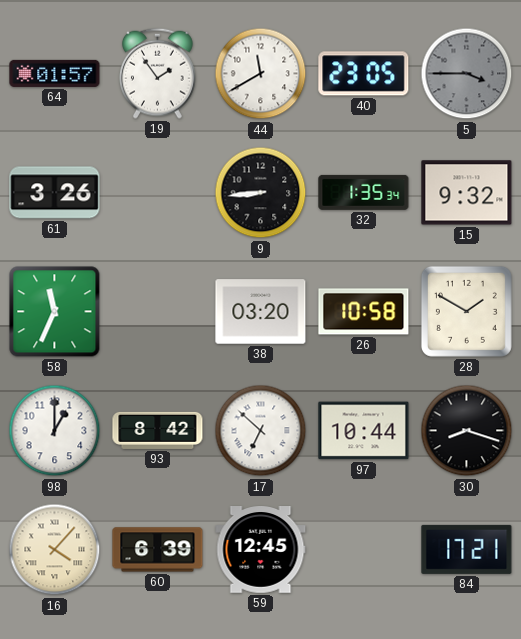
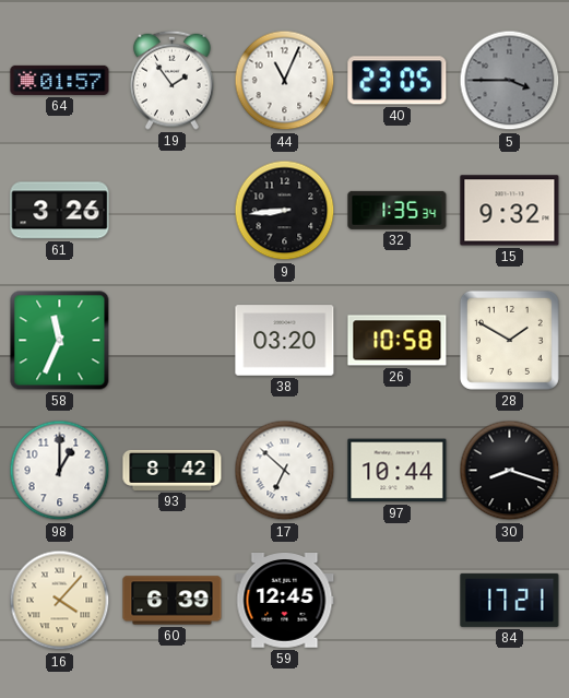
44: 11:40 -> 11:04
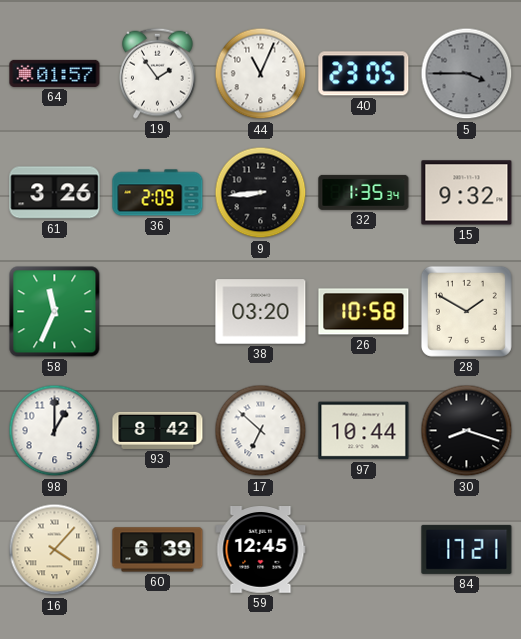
36: none -> 2:09
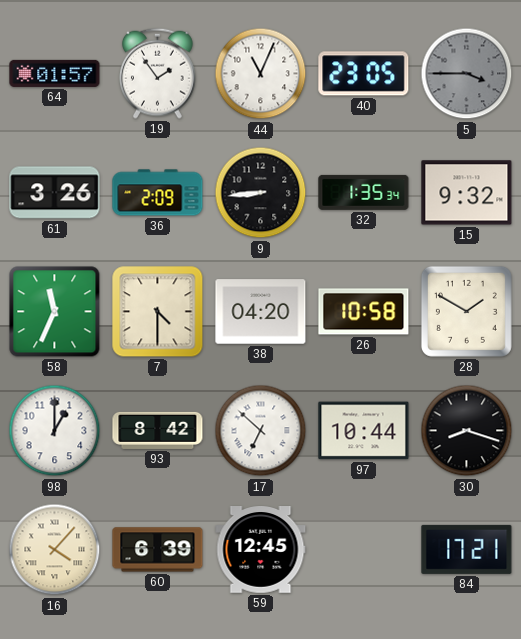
7: none -> 4:30
38: 03:20 -> 04:20
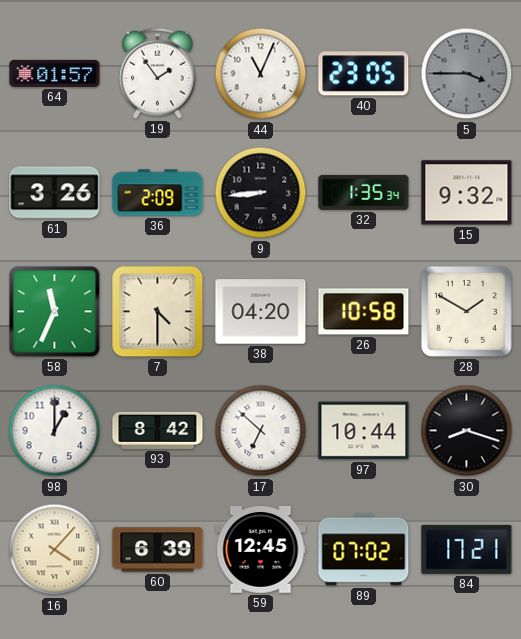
89: none -> 07:02
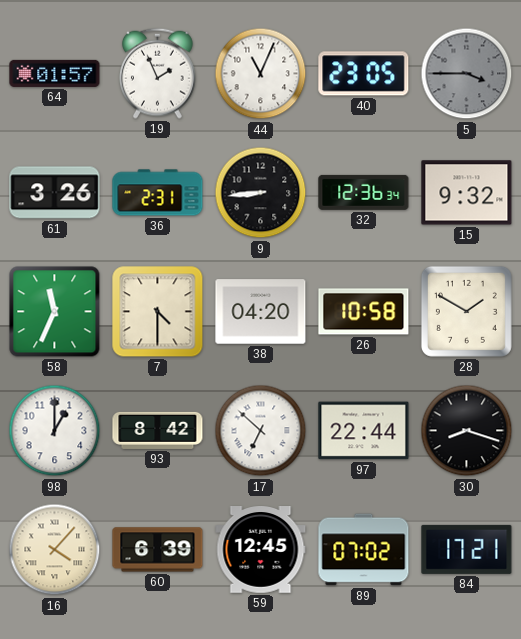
19: 1:54 -> 1:56
36: 2:09 -> 2:31
32: 1:35 -> 12:36
97: 10:44 -> 22:44
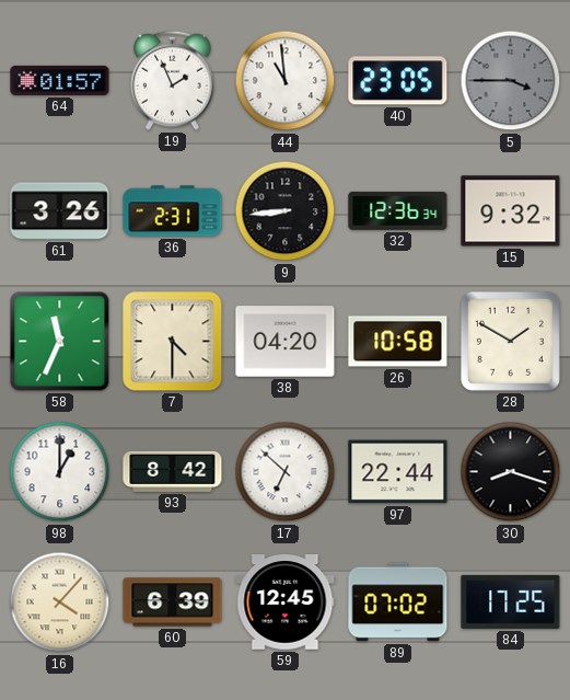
44: 11:04 -> 10:59
84: 17:21 -> 17:25
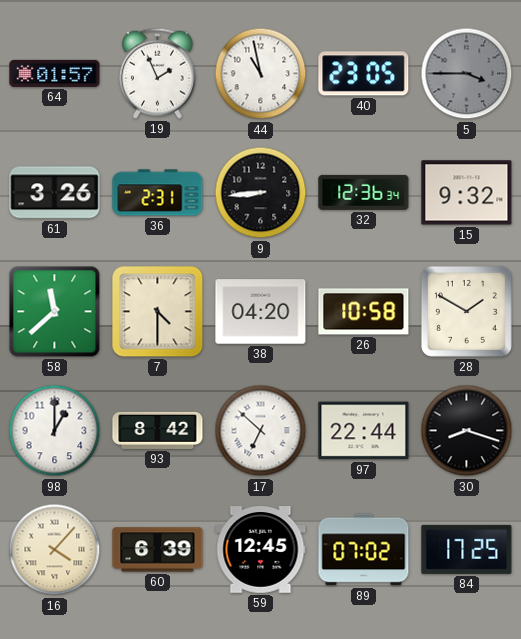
44: 10:59 -> 10:58
58: 11:34 -> 11:38
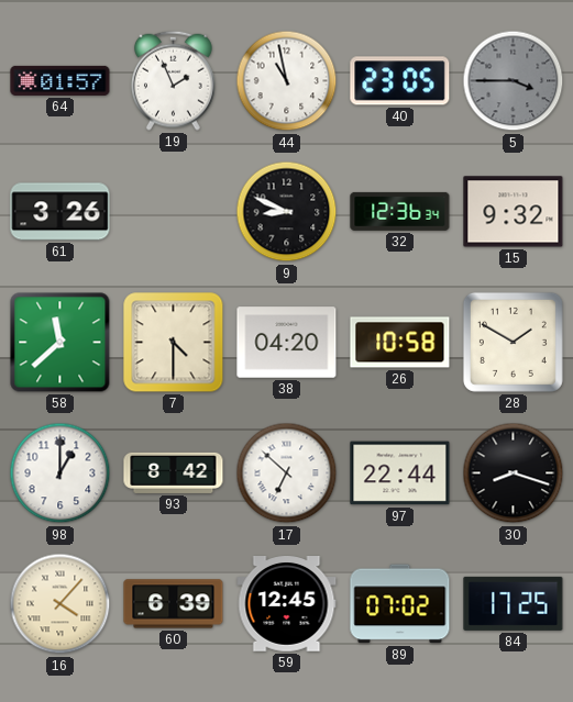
36: 2:31 -> none
9: 8:44 -> 8:49
